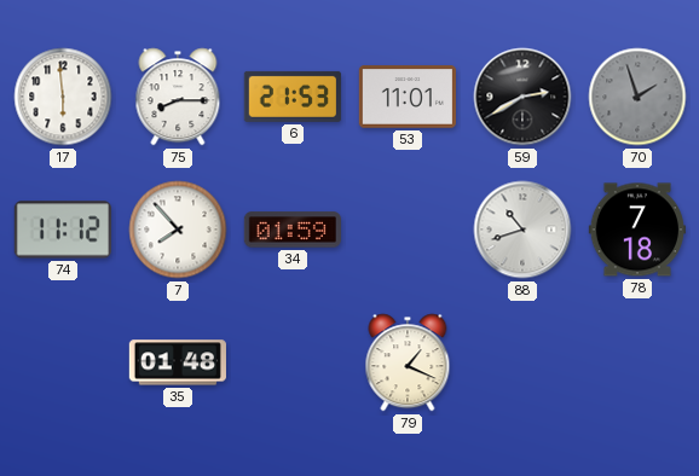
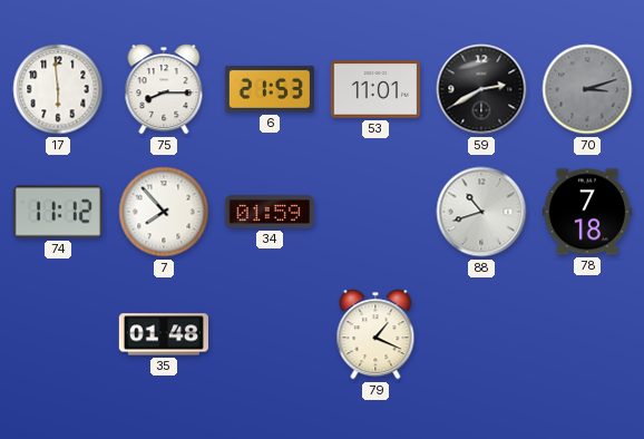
70: 1:57 -> 3:12
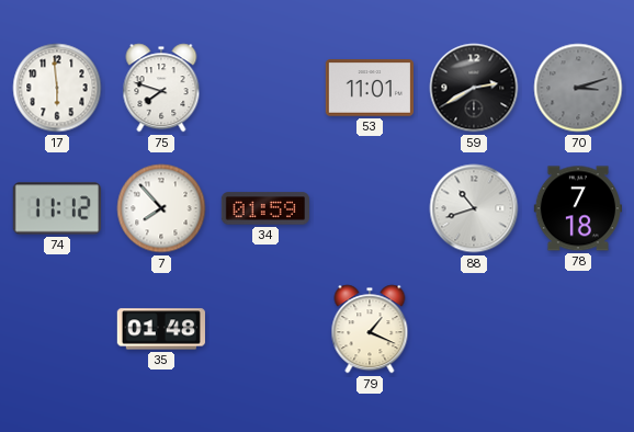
75: 8:15 -> 7:48
6: 21:53 -> none
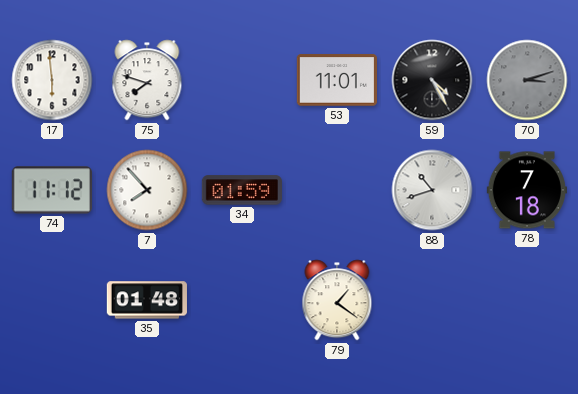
59: 2:40 -> 4:25
79: 1:19 -> 1:21
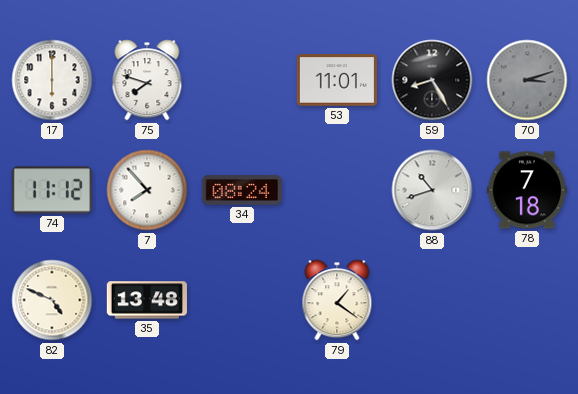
17: 5:59 -> 6:00
59: 4:25 -> 8:25
34: 01:59 -> 08:24
82: none -> 4:49
35: 01:48 -> 13:48
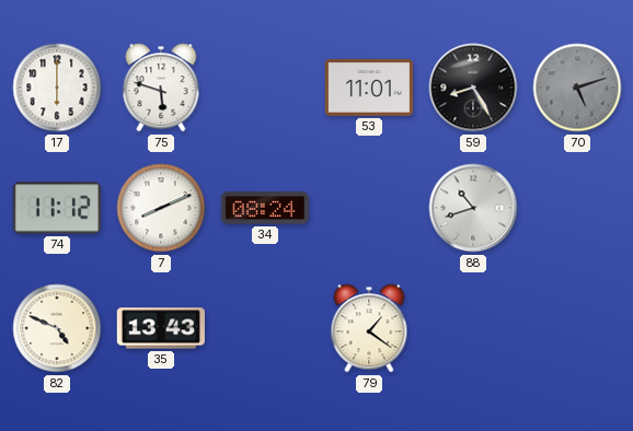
75: 7:48 -> 5:48
70: 3:12 -> 5:12
7: 7:53 -> 8:11
78: 7:18 -> none
35: 13:48 -> 13:43
